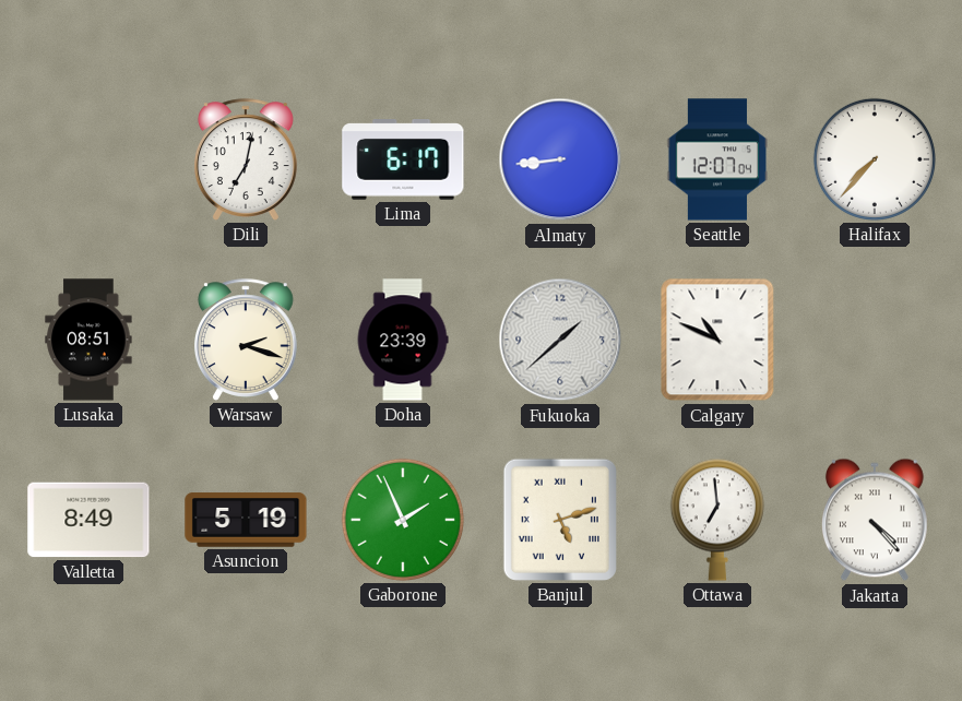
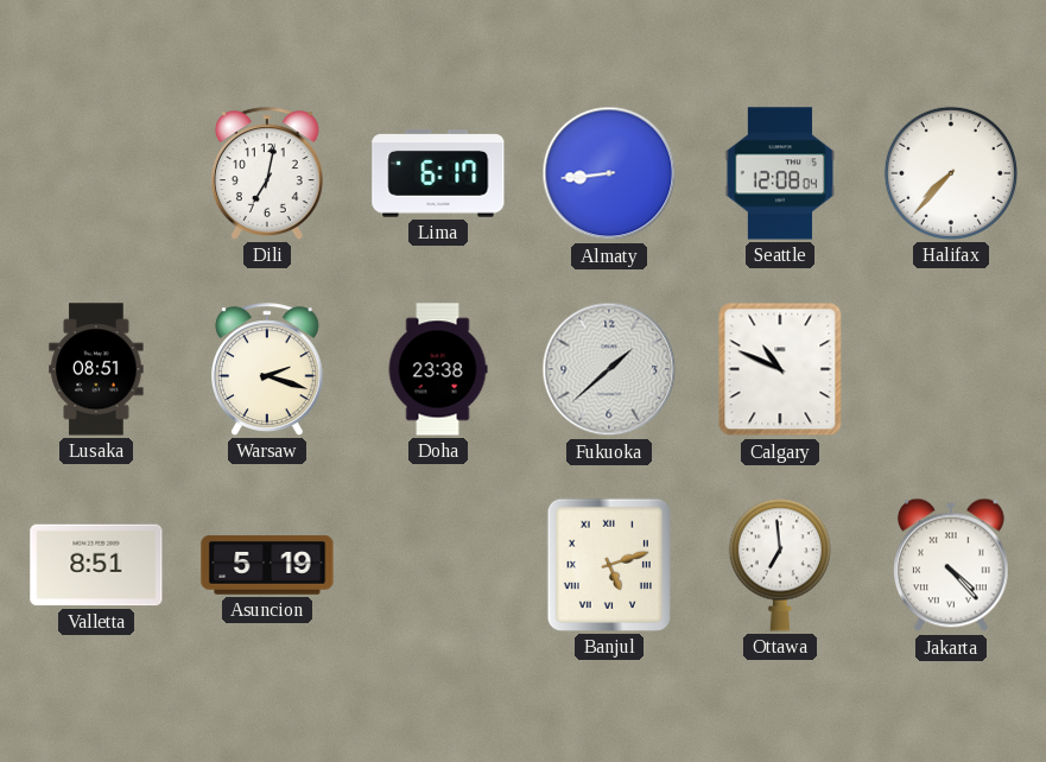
Seattle: 12:07 -> 12:08
Doha: 23:39 -> 23:38
Valletta: 8:49 -> 8:51
Gaborone: 1:56 -> none
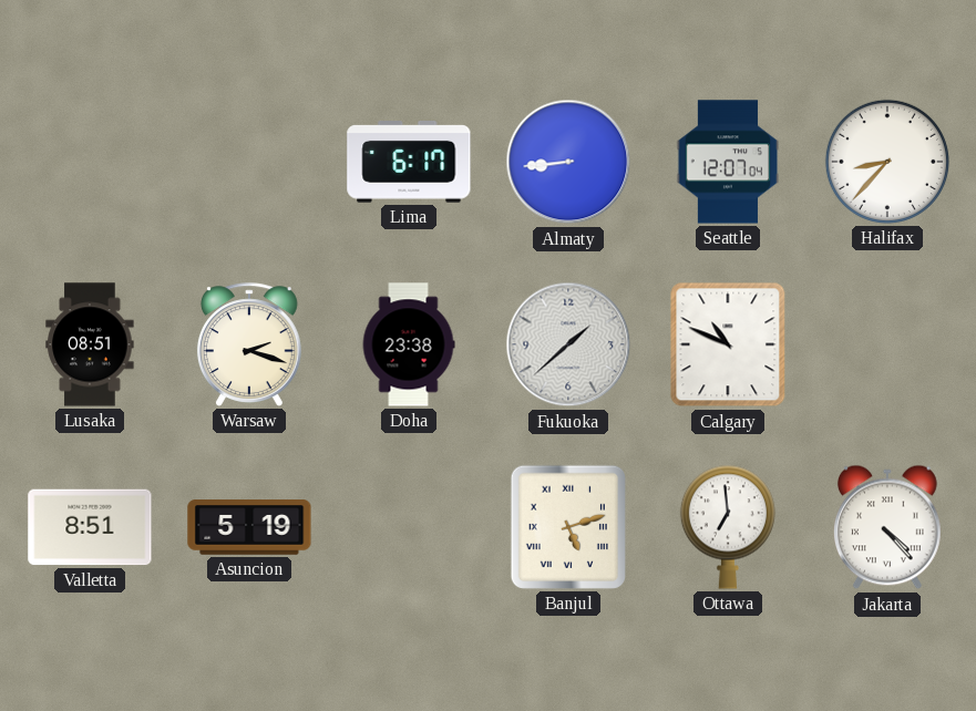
Dili: 7:02 -> none
Seattle: 12:08 -> 12:07
Halifax: 7:37 -> 8:37
